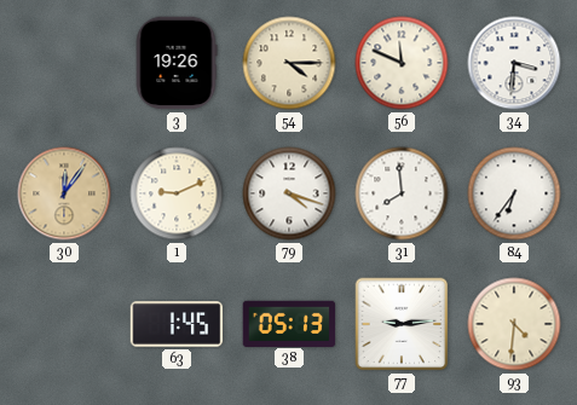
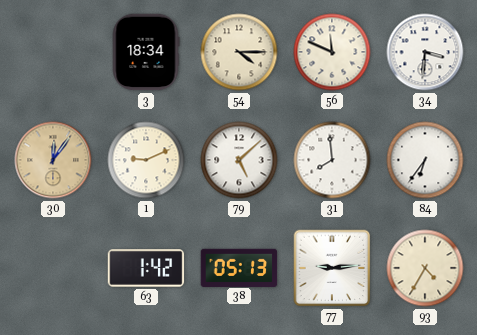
3: 19:26 -> 18:34
79: 4:18 -> 5:08
63: 1:45 -> 1:42
93: 4:31 -> 4:35
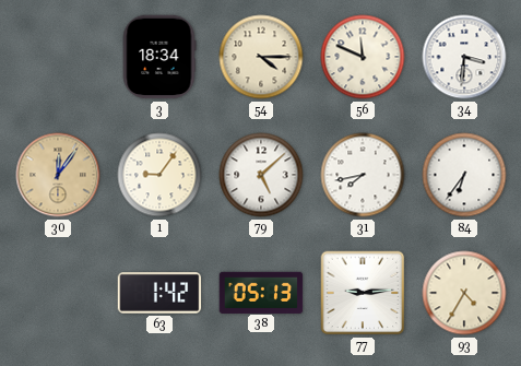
1: 9:11 -> 9:06
31: 7:59 -> 7:43
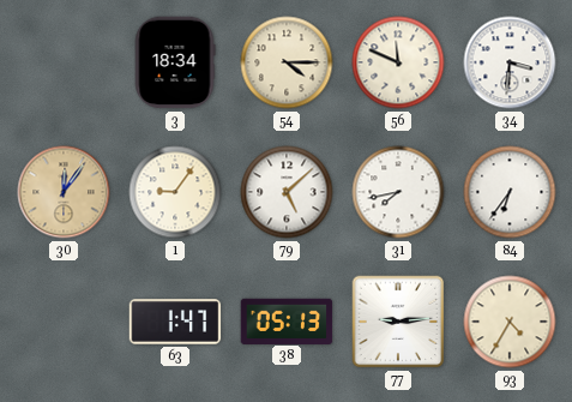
63: 1:42 -> 1:47
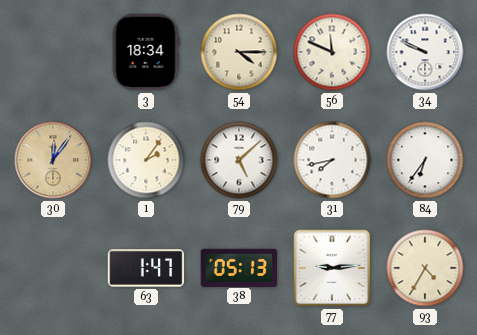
34: 3:31 -> 9:49
1: 9:06 -> 2:06
